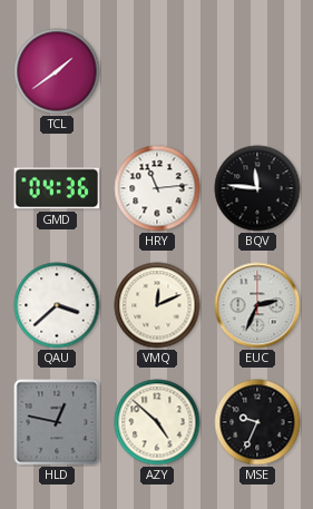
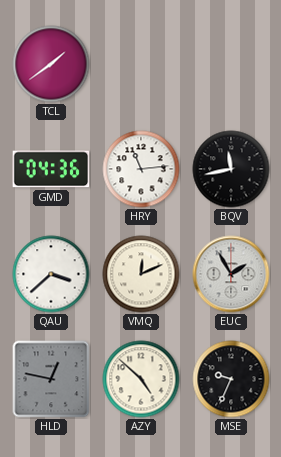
BQV: 11:46 -> 11:43
EUC: 2:34 -> 1:55
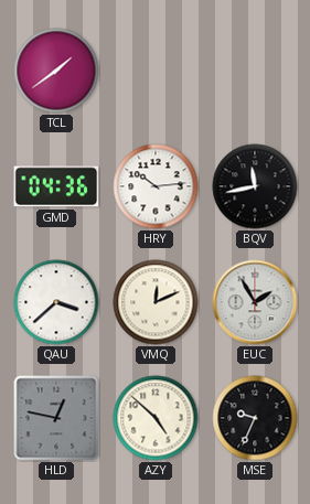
HRY: 11:14 -> 10:14
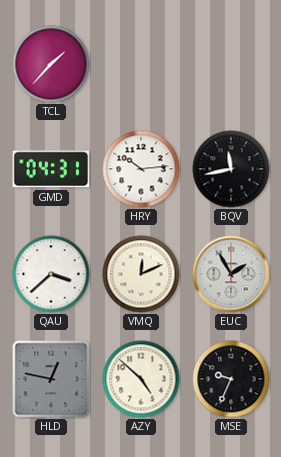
TCL: 1:39 -> 1:37
GMD: 04:36 -> 04:31
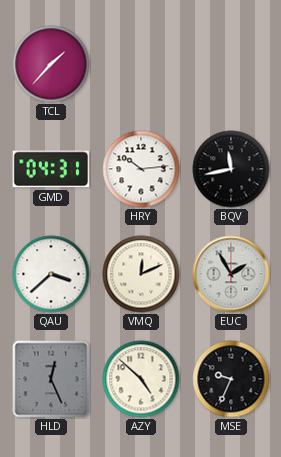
HLD: 12:47 -> 12:26
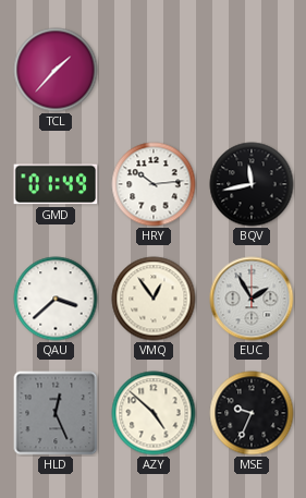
GMD: 04:31 -> 01:49
VMQ: 12:11 -> 12:54
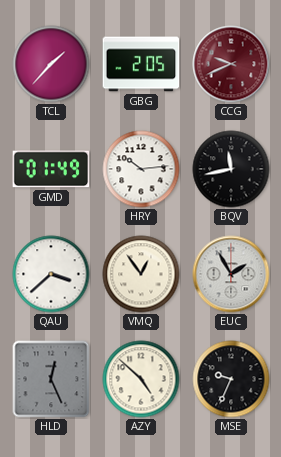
GBG: none -> 2:05
CCG: none -> 9:41
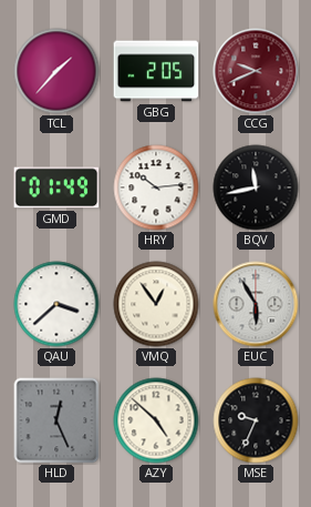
EUC: 1:55 -> 5:55
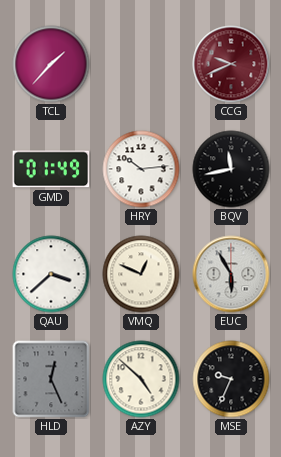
GBG: 2:05 -> none
VMQ: 12:54 -> 12:49
